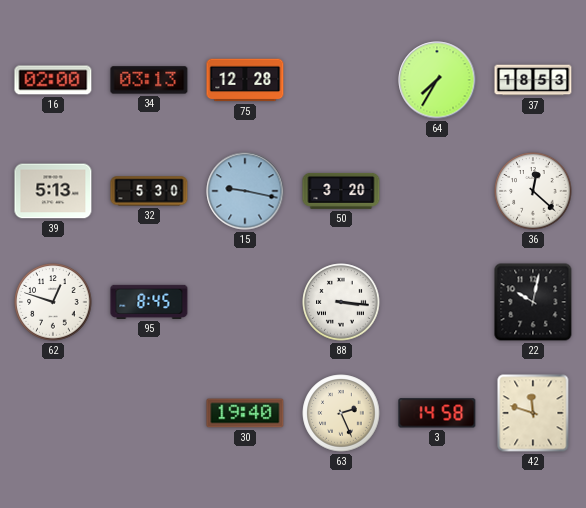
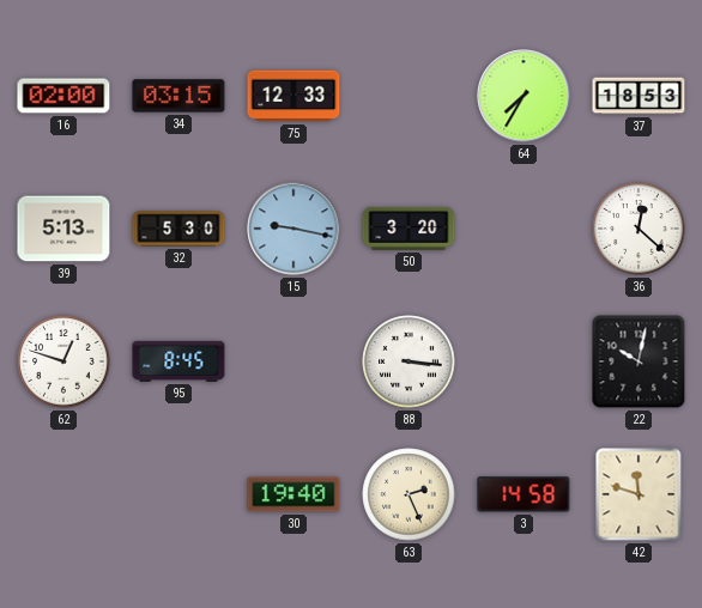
34: 03:13 -> 03:15
75: 12:28 -> 12:33
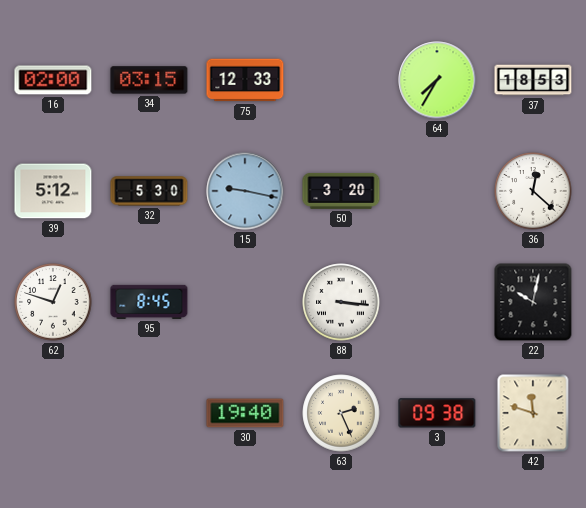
39: 5:13 -> 5:12
3: 14:58 -> 09:38
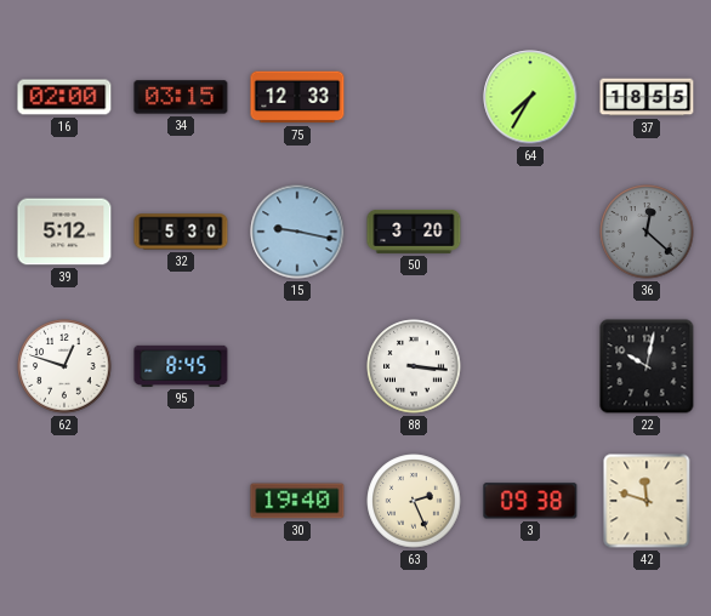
37: 18:53 -> 18:55
36 dial: white -> grey
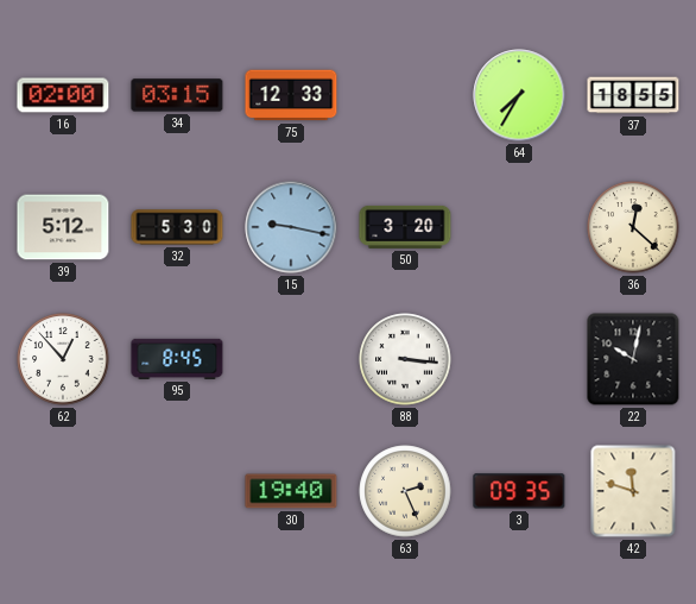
36 dial: grey -> cream
62: 12:48 -> 12:53
3: 09:38 -> 09:35
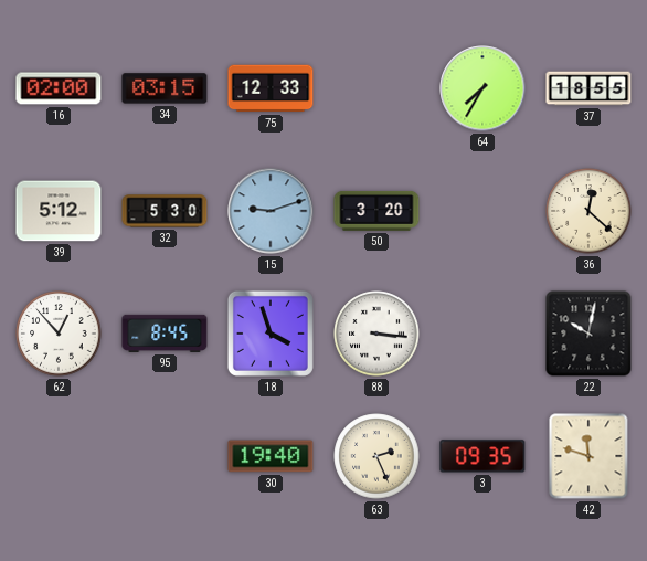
15: 9:17 -> 9:12
18: none -> 3:57
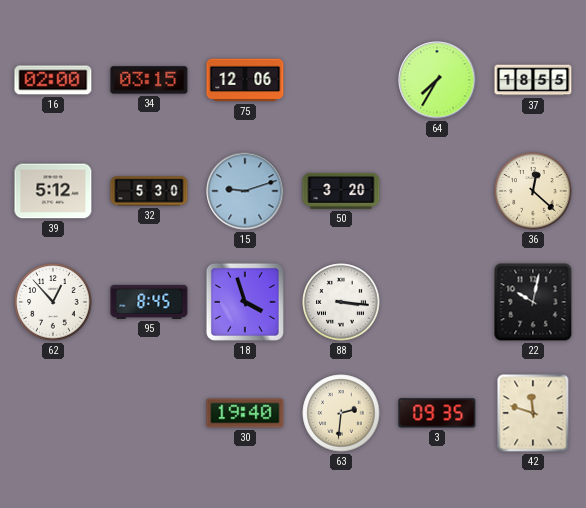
75: 12:33 -> 12:06
63: 2:26 -> 2:31
